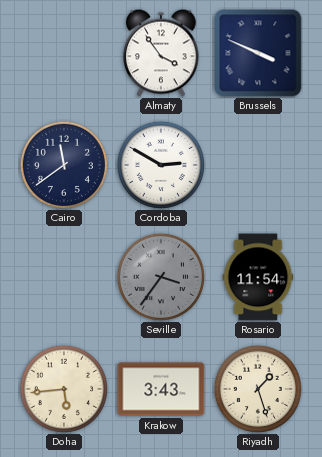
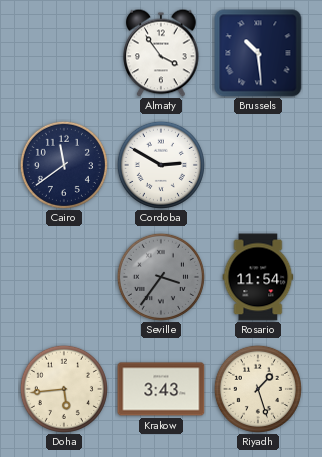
Brussels: 3:49 -> 10:29
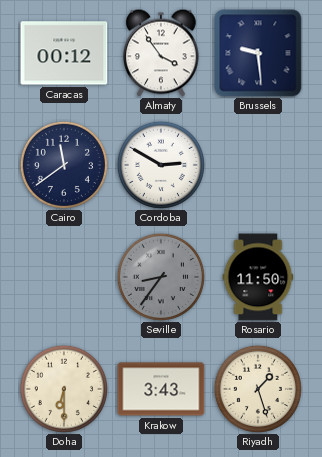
Caracas: none -> 00:12
Brussels: 10:29 -> 9:29
Seville: 3:36 -> 8:36
Rosario: 11:54 -> 11:50
Doha: 5:44 -> 6:30
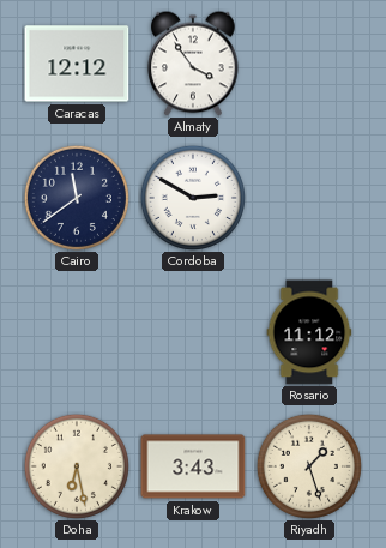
Caracas: 00:12 -> 12:12
Brussels: 9:29 -> none
Seville: 8:36 -> none
Rosario: 11:50 -> 11:12
Doha: 6:30 -> 6:28
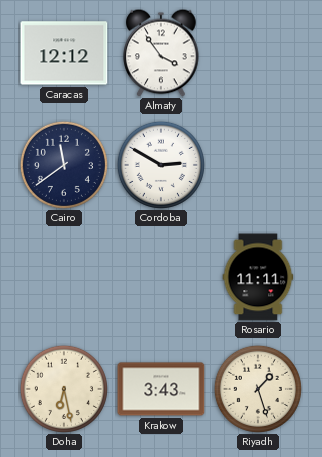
Rosario: 11:12 -> 11:11
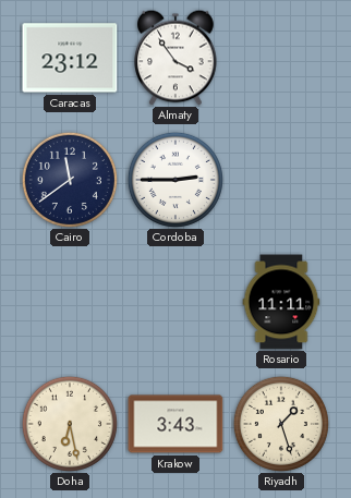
Caracas: 12:12 -> 23:12
Cordoba: 2:50 -> 2:45
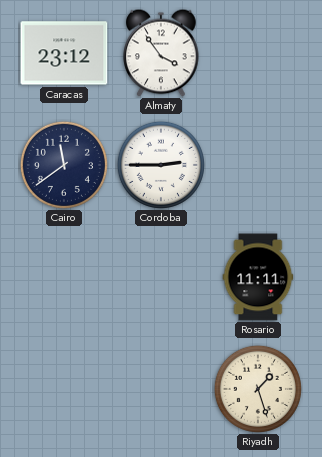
Doha: 6:28 -> none
Krakow: 3:43 -> none
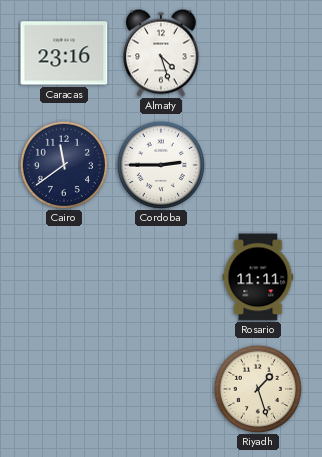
Caracas: 23:12 -> 23:16
Almaty: 3:54 -> 4:27
